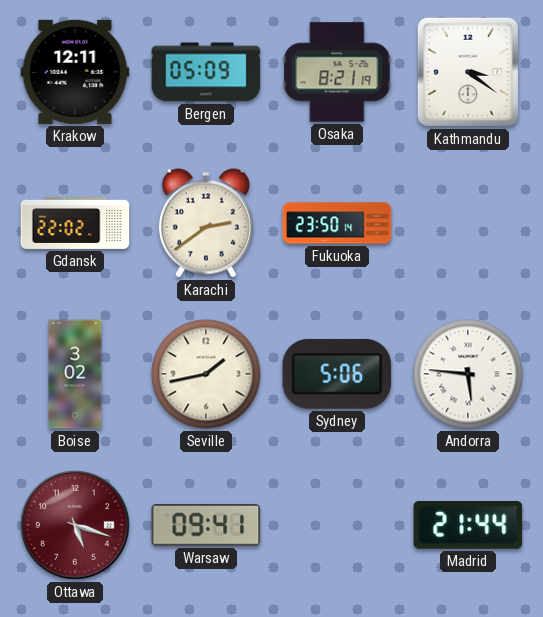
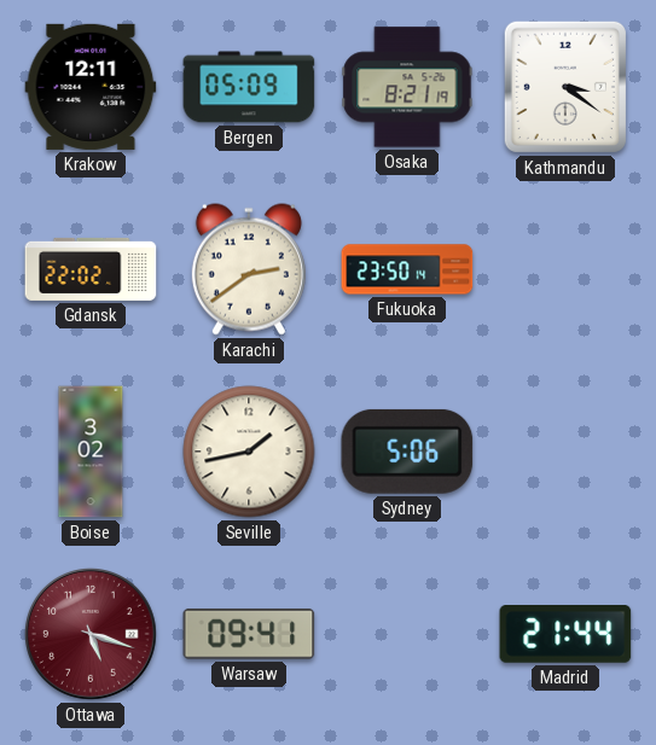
Andorra: 5:46 -> none
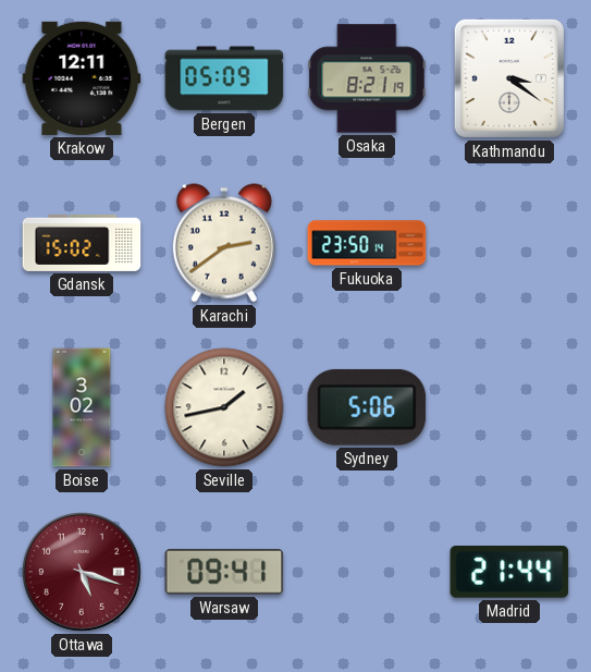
Gdansk: 22:02 -> 15:02
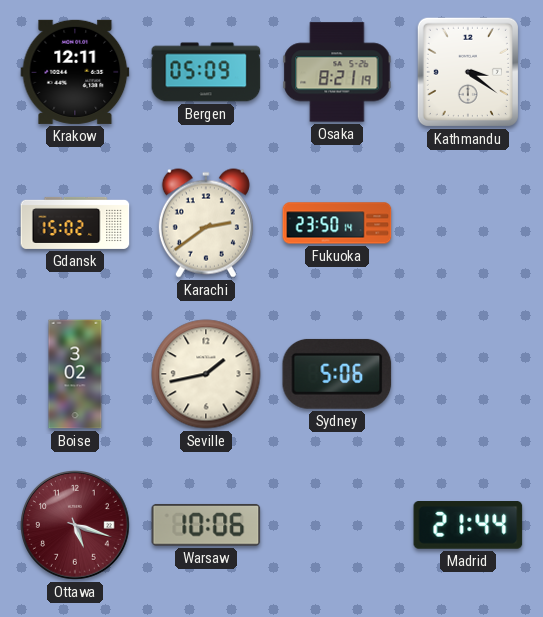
Warsaw: 09:41 -> 10:06
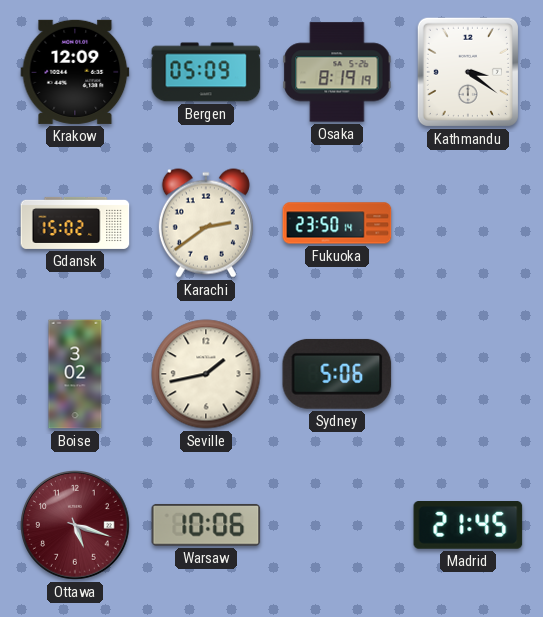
Krakow: 12:11 -> 12:09
Osaka: 8:21 -> 8:19
Madrid: 21:44 -> 21:45
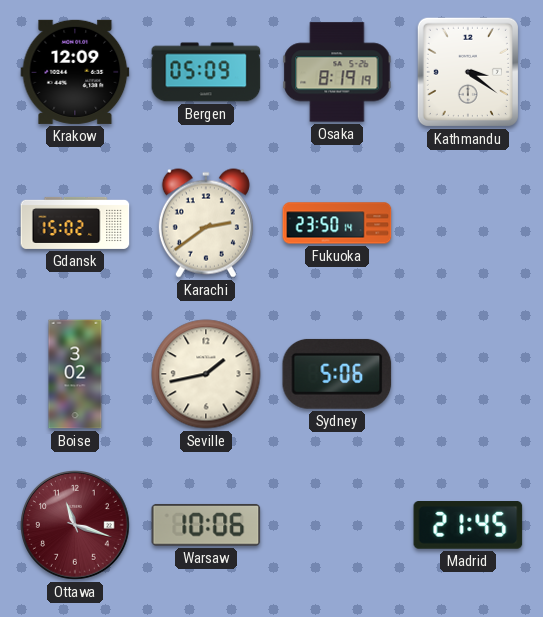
Ottawa: 5:18 -> 11:18
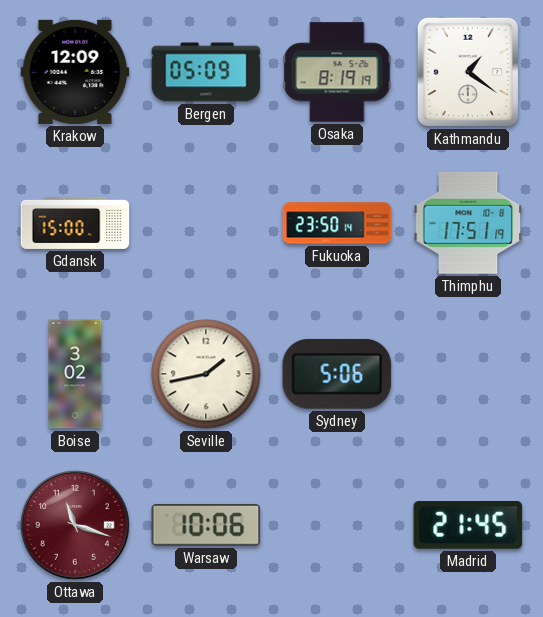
Kathmandu: 3:21 -> 1:21
Gdansk: 15:02 -> 15:00
Karachi: 2:39 -> none
Thimphu: none -> 17:51
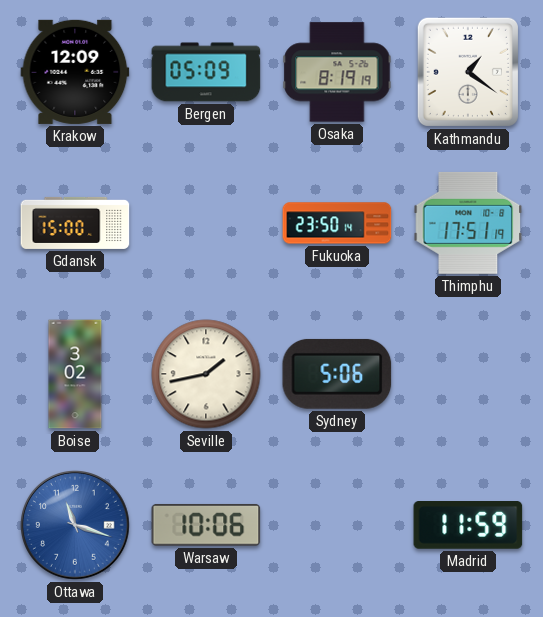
Ottawa dial: burgundy -> blue
Madrid: 21:45 -> 11:59
